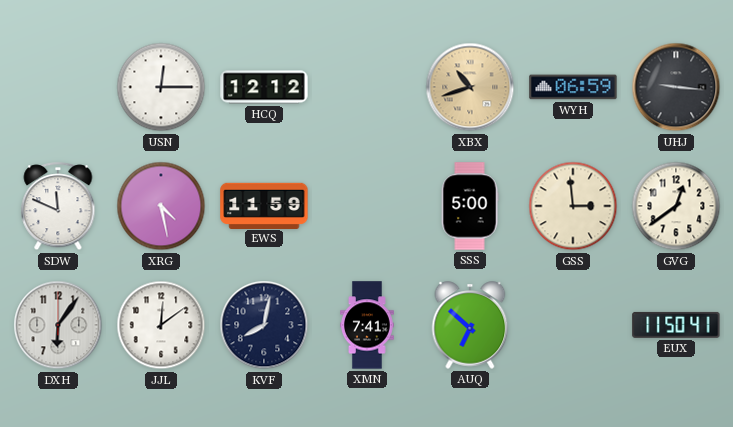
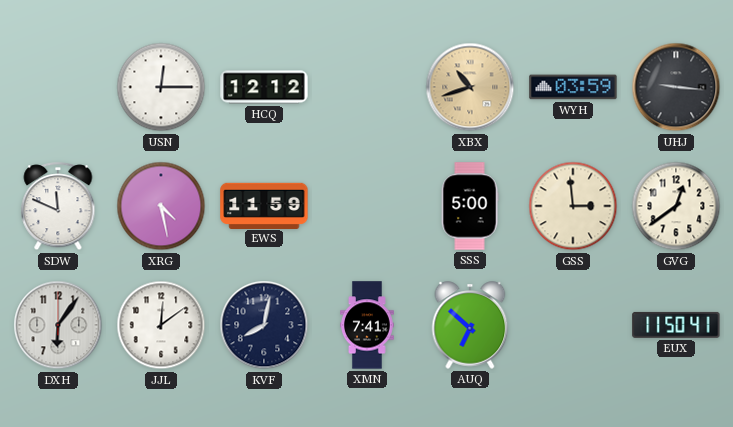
WYH: 06:59 -> 03:59
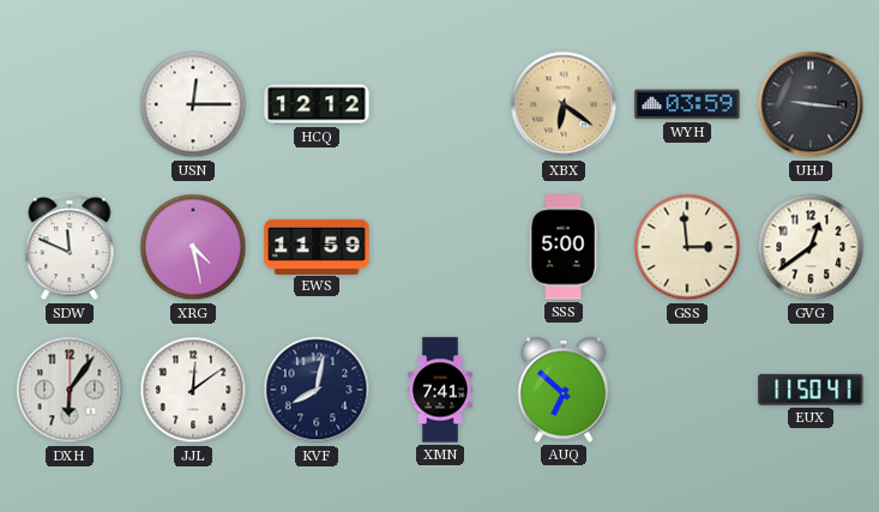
XBX: 10:42 -> 6:21
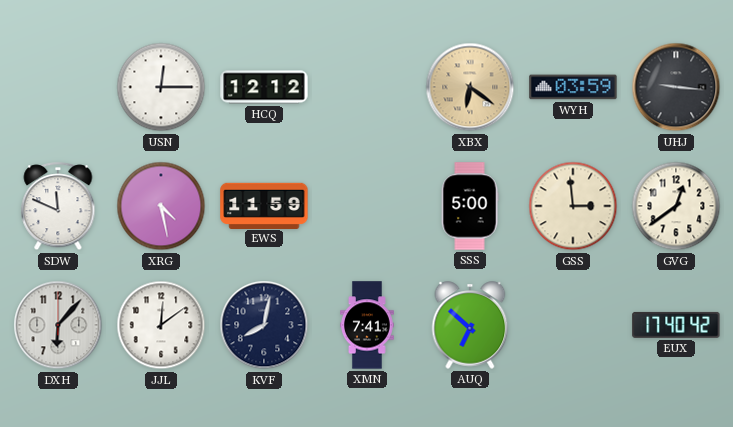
DXH: 6:06 -> 6:07
EUX: 11:50 -> 17:40
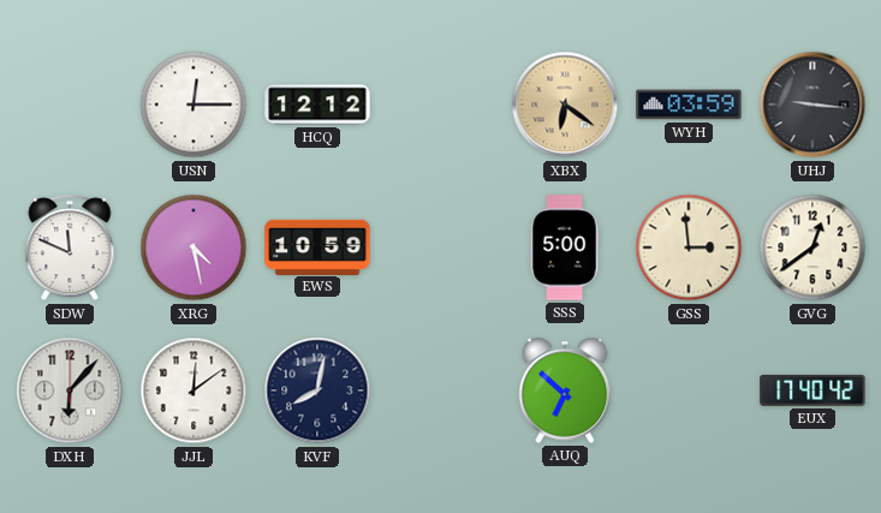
EWS: 11:59 -> 10:59
XMN: 7:41 -> none
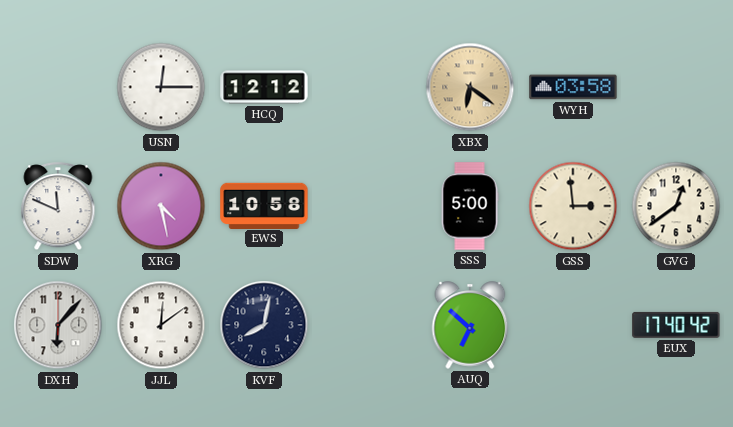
WYH: 03:59 -> 03:58
UHJ: 9:16 -> none
EWS: 10:59 -> 10:58
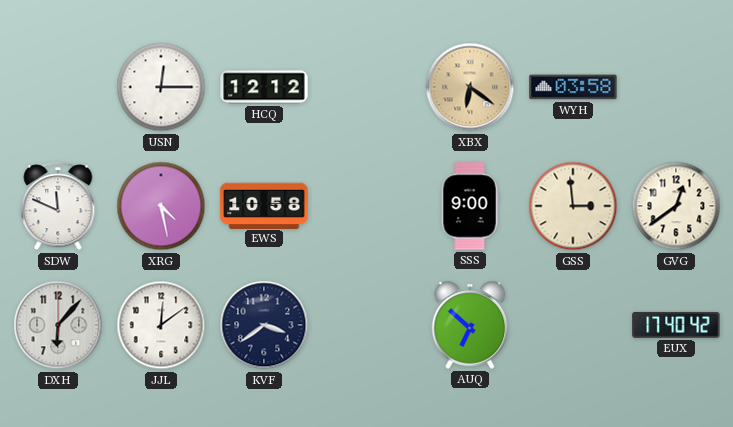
SSS: 5:00 -> 9:00
KVF: 8:02 -> 3:39
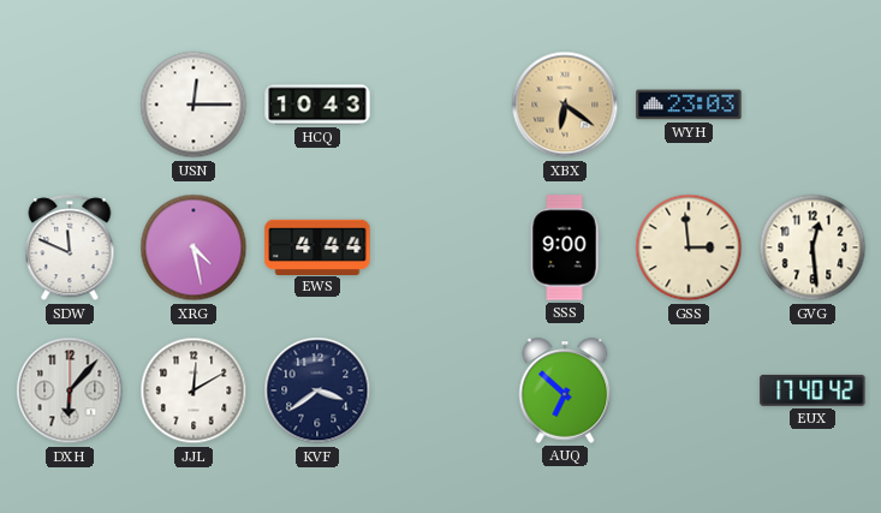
HCQ: 12:12 -> 10:43
WYH: 03:58 -> 23:03
EWS: 10:58 -> 4:44
GVG: 12:39 -> 12:29
JJL: 12:09 -> 12:10
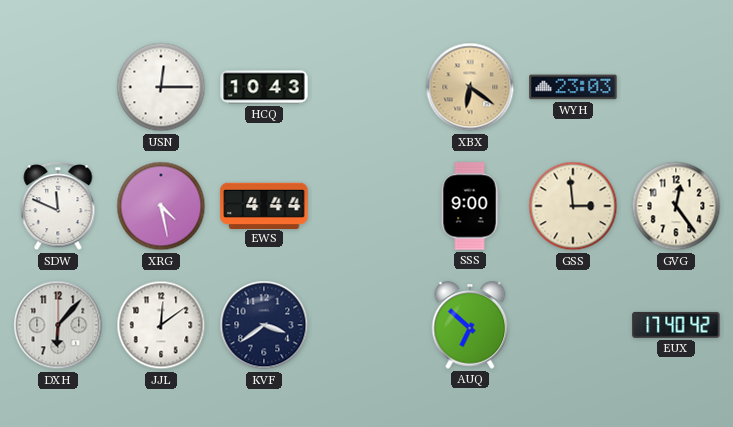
GVG: 12:29 -> 12:24
JJL: 12:10 -> 12:09
